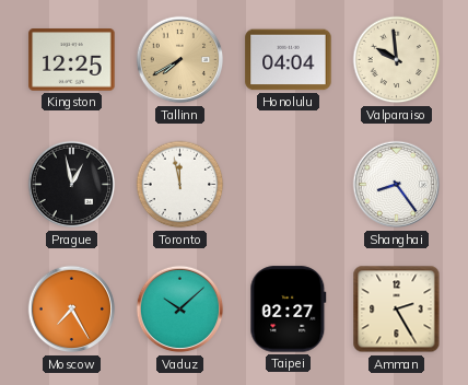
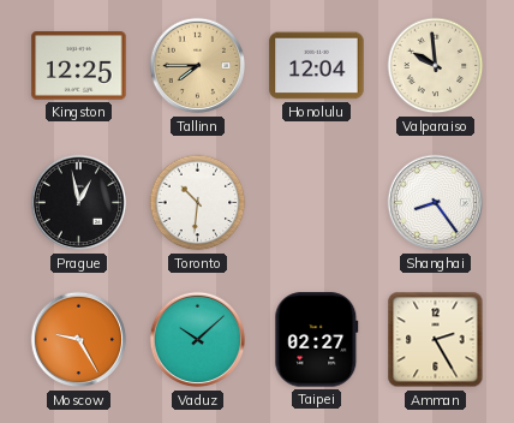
Tallinn: 7:40 -> 7:45
Honolulu: 04:04 -> 12:04
Toronto: 11:58 -> 10:31
Moscow: 7:25 -> 9:25
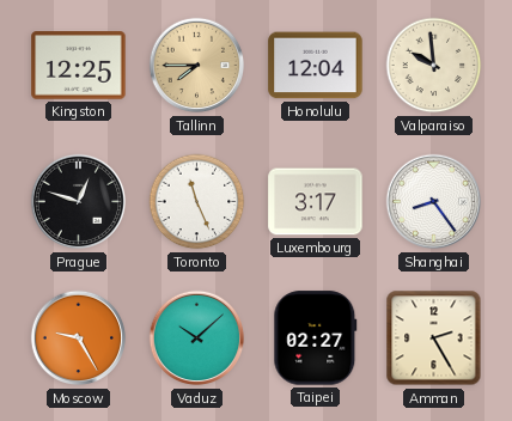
Prague: 12:58 -> 12:48
Toronto: 10:31 -> 11:26
Luxembourg: none -> 3:17
